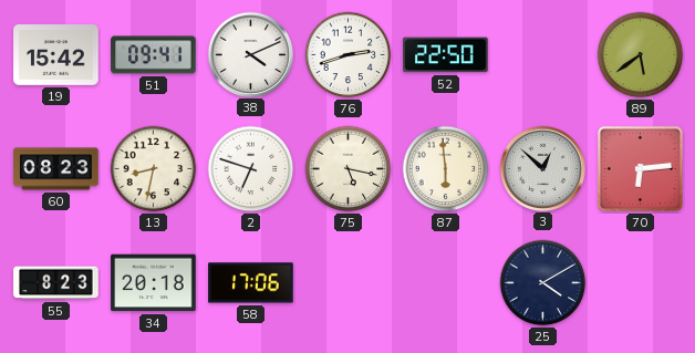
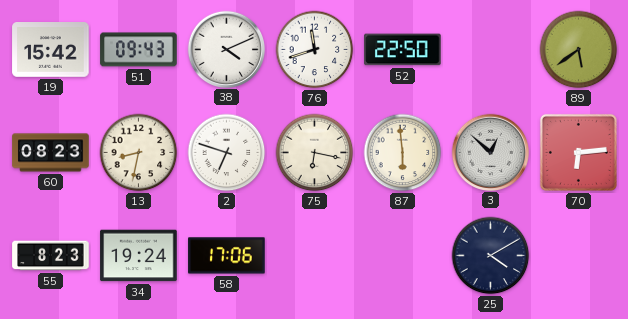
51: 09:41 -> 09:43
76: 2:42 -> 11:42
75: 5:17 -> 6:17
34: 20:18 -> 19:24
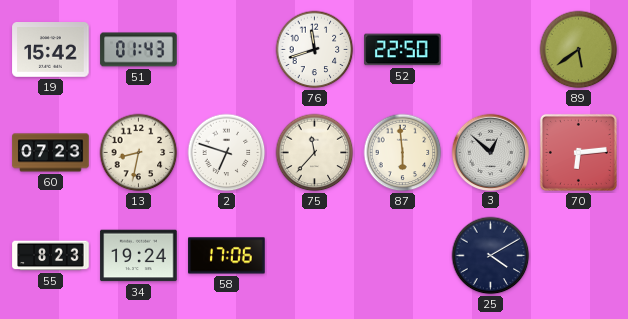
51: 09:43 -> 01:43
38: 4:11 -> none
60: 08:23 -> 07:23
75: 6:17 -> 11:37
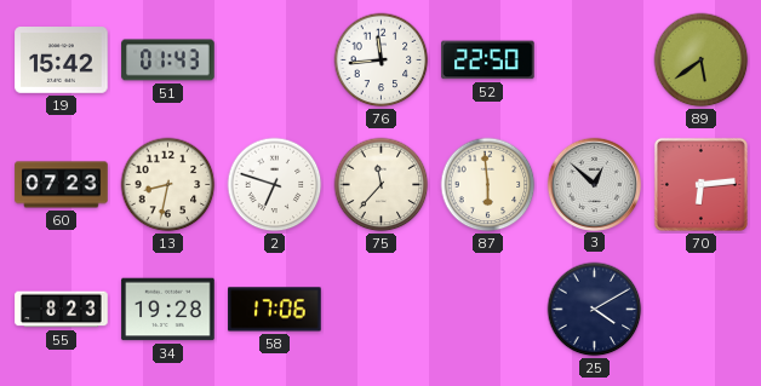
76: 11:42 -> 11:44
34: 19:24 -> 19:28
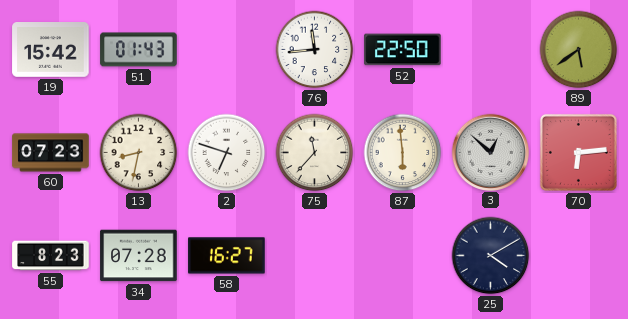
34: 19:28 -> 07:28
58: 17:06 -> 16:27
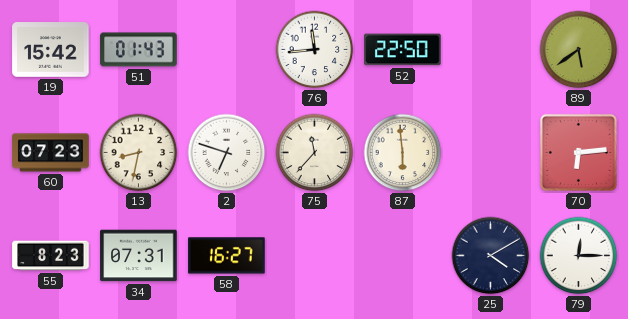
3: 12:52 -> none
34: 07:28 -> 07:31
79: none -> 12:15
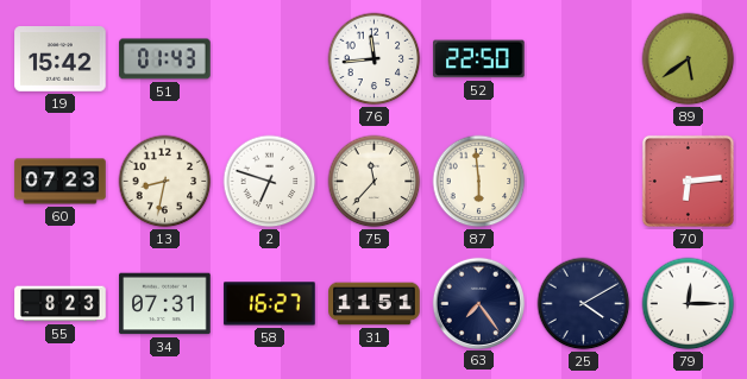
31: none -> 11:51
63: none -> 7:24
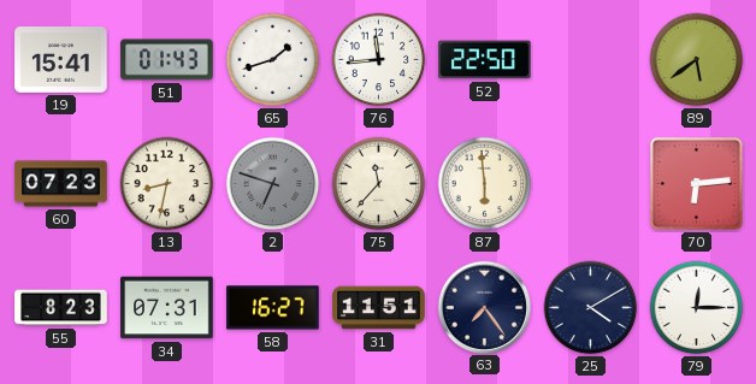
19: 15:42 -> 15:41
65: none -> 1:42
2 dial: white -> grey
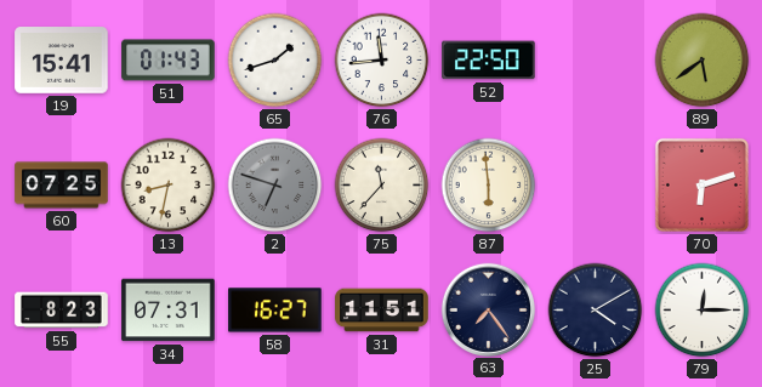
60: 07:23 -> 07:25
70: 6:14 -> 6:12
